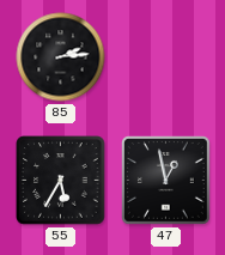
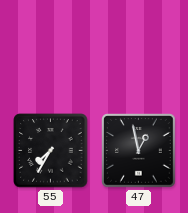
85: 2:14 -> none
55: 5:35 -> 7:35
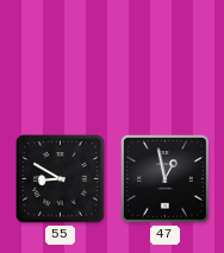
55: 7:35 -> 8:50
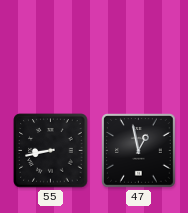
55: 8:50 -> 8:43
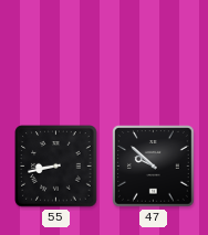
47: 12:58 -> 9:52
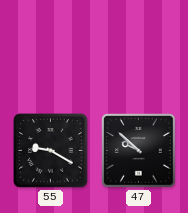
55: 8:43 -> 9:20
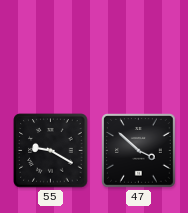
47: 9:52 -> 3:52
